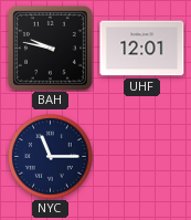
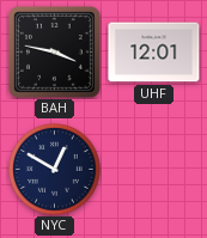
BAH: 9:47 -> 3:47
NYC: 11:15 -> 12:50
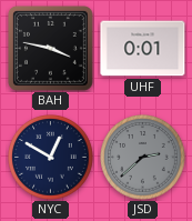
UHF: 12:01 -> 0:01
JSD: none -> 2:38
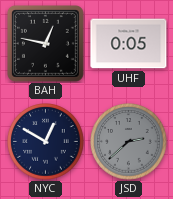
BAH: 3:47 -> 12:47
UHF: 0:01 -> 0:05
